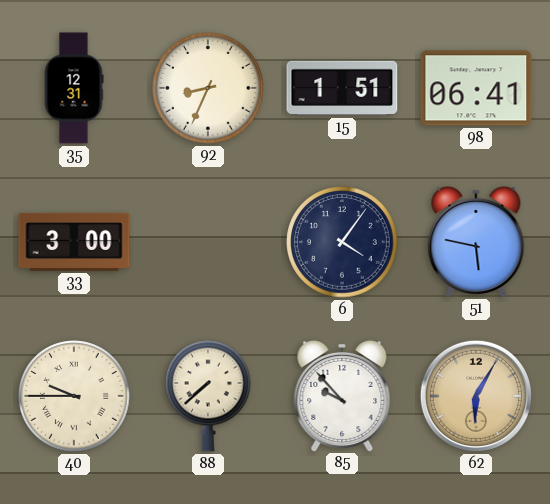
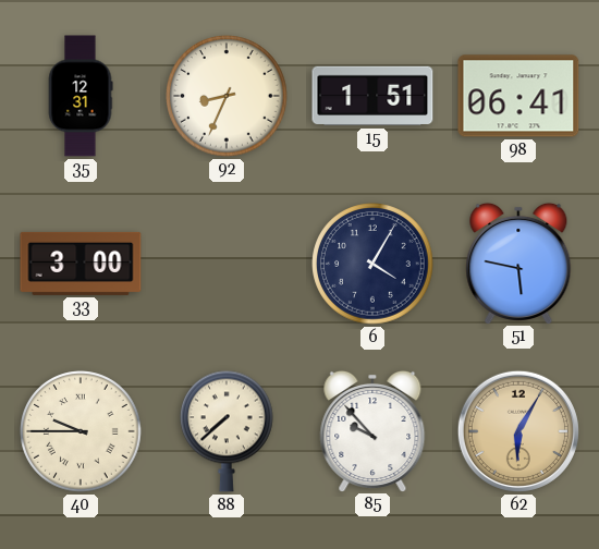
6: 4:06 -> 4:05
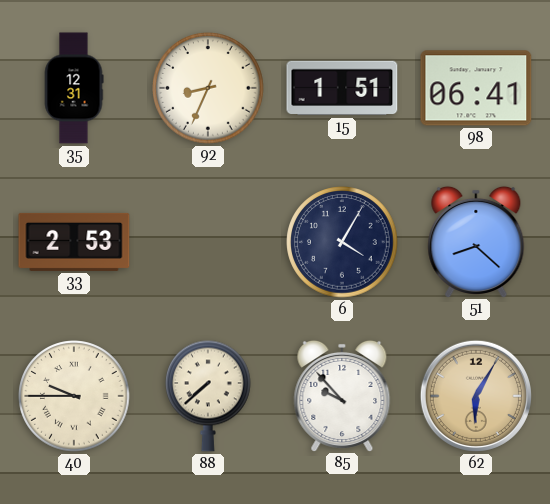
33: 3:00 -> 2:53
51: 5:47 -> 8:22
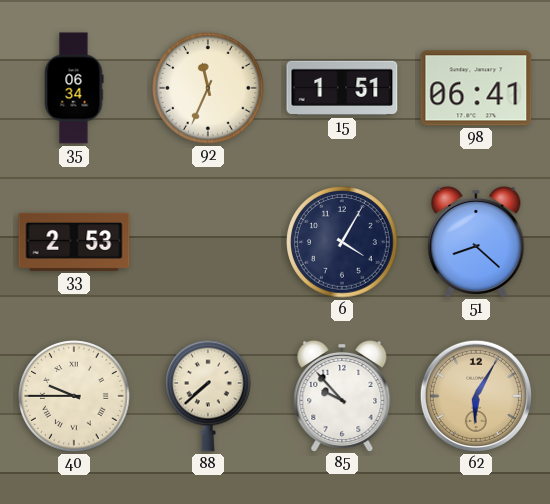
35: 12:31 -> 06:34
92: 8:34 -> 11:34
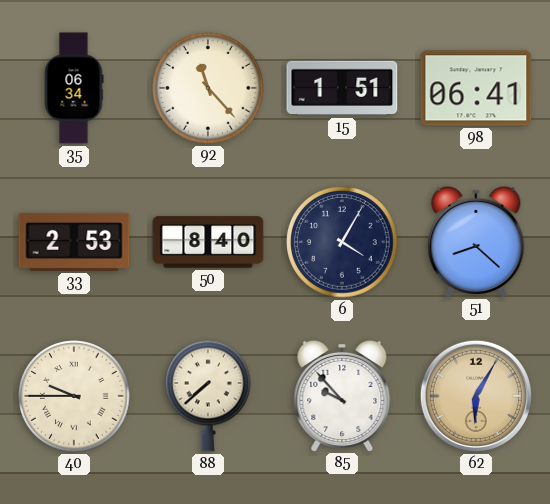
92: 11:34 -> 11:23
50: none -> 8:40
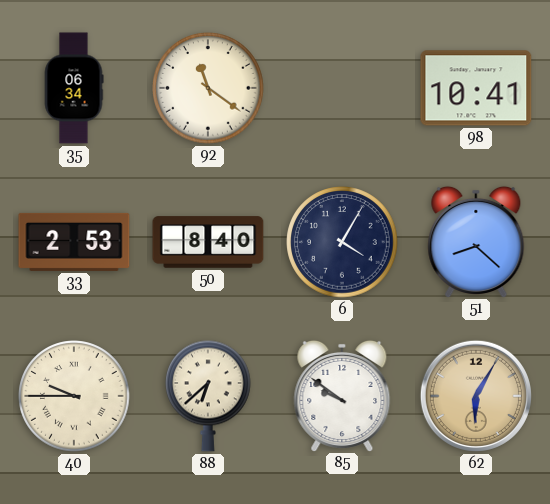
92: 11:23 -> 11:21
15: 1:51 -> none
98: 06:41 -> 10:41
88: 7:38 -> 6:38
85: 9:53 -> 9:51
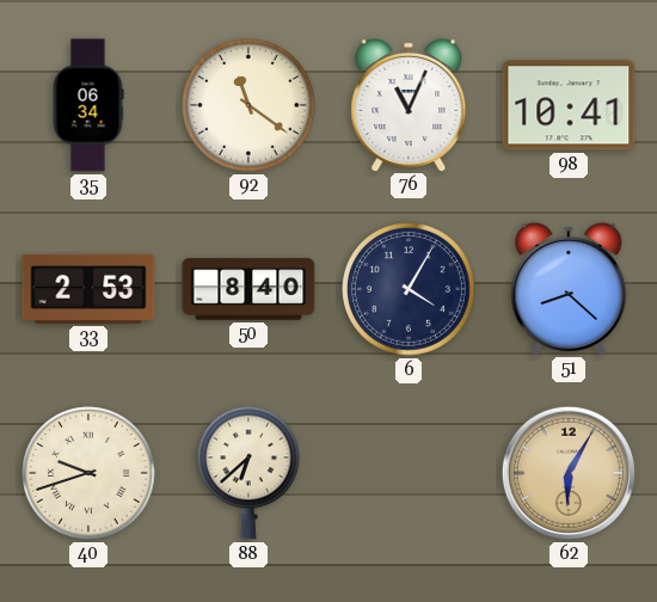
76: none -> 11:04
40: 9:45 -> 9:42
85: 9:51 -> none
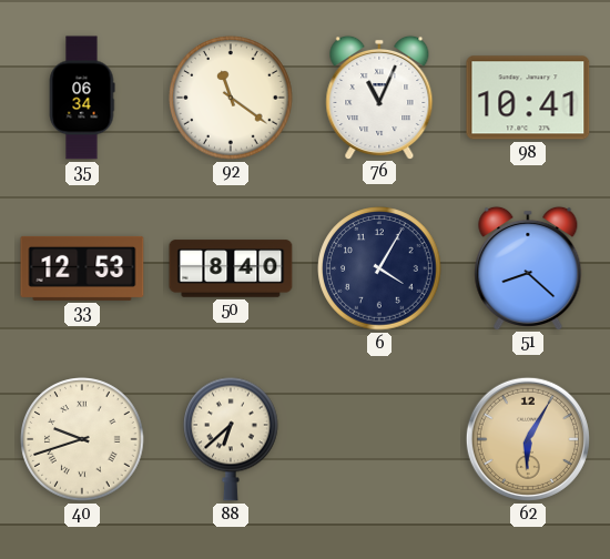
33: 2:53 -> 12:53
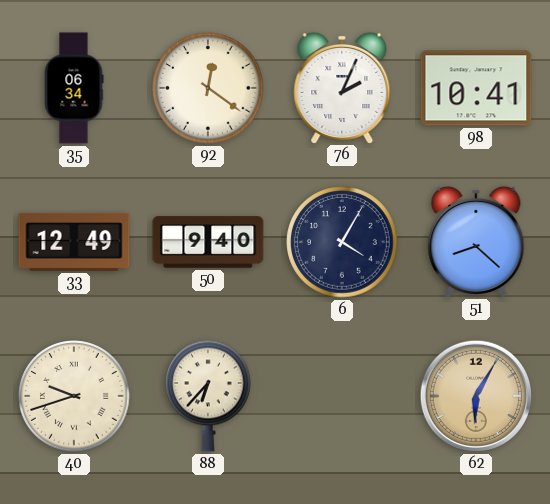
92: 11:21 -> 12:21
76: 11:04 -> 2:04
33: 12:53 -> 12:49
50: 8:40 -> 9:40
88: 6:38 -> 6:37
